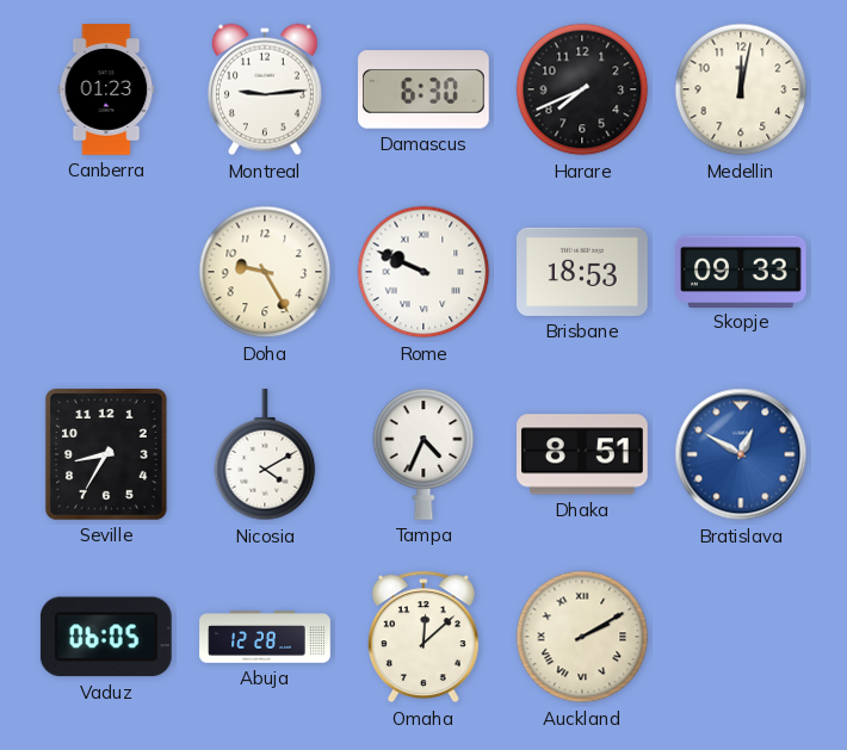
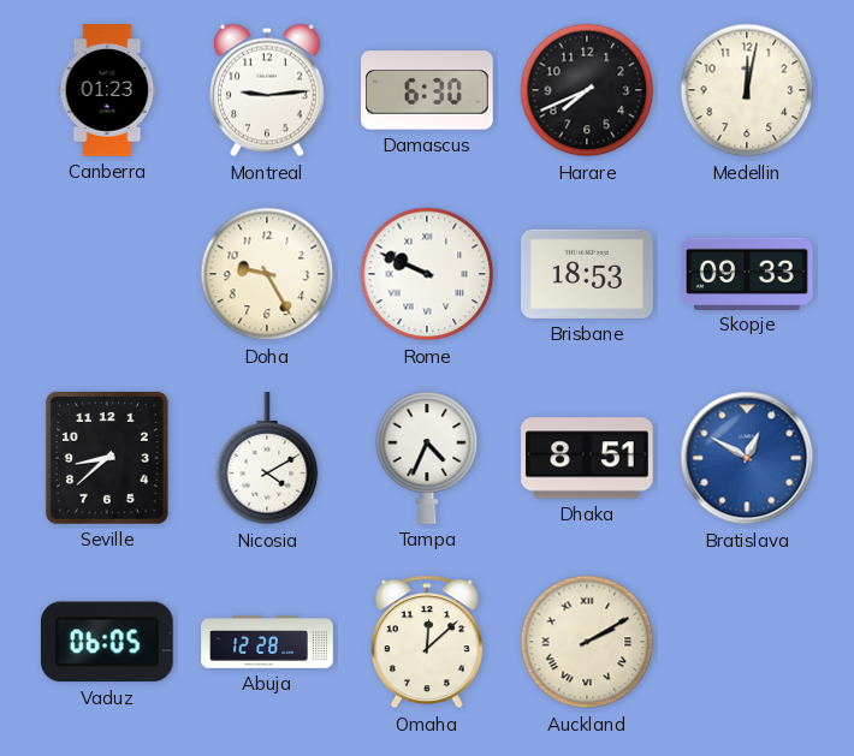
Seville: 8:35 -> 8:38
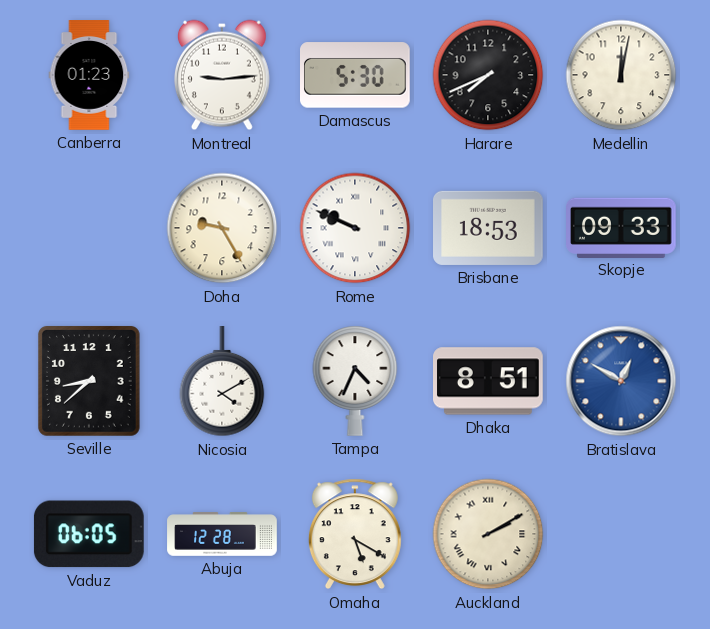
Damascus: 6:30 -> 5:30
Omaha: 12:08 -> 5:20
